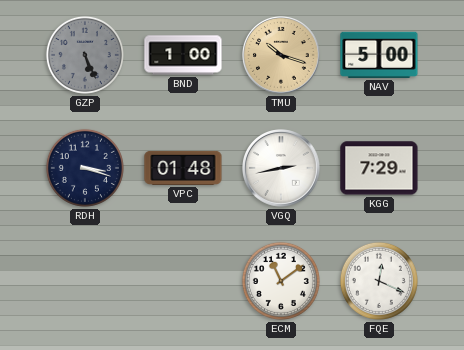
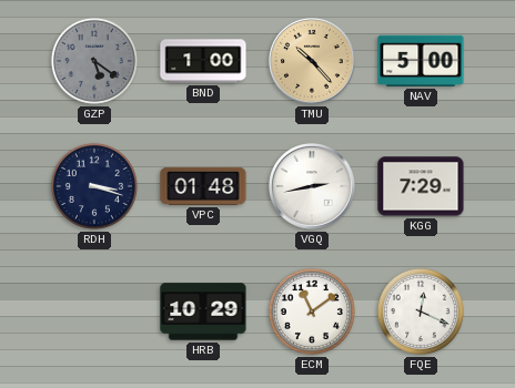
GZP: 5:26 -> 5:21
TMU: 10:18 -> 10:23
HRB: none -> 10:29
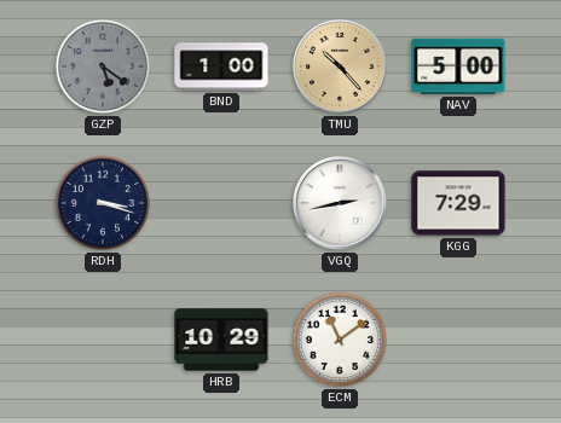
VPC: 01:48 -> none
FQE: 12:19 -> none
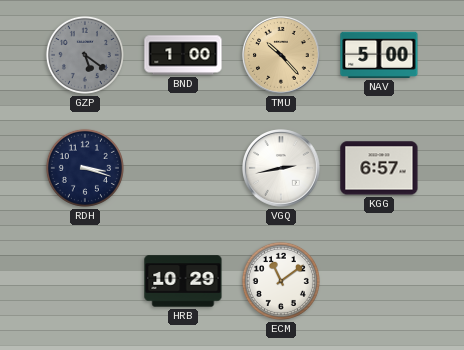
KGG: 7:29 -> 6:57
